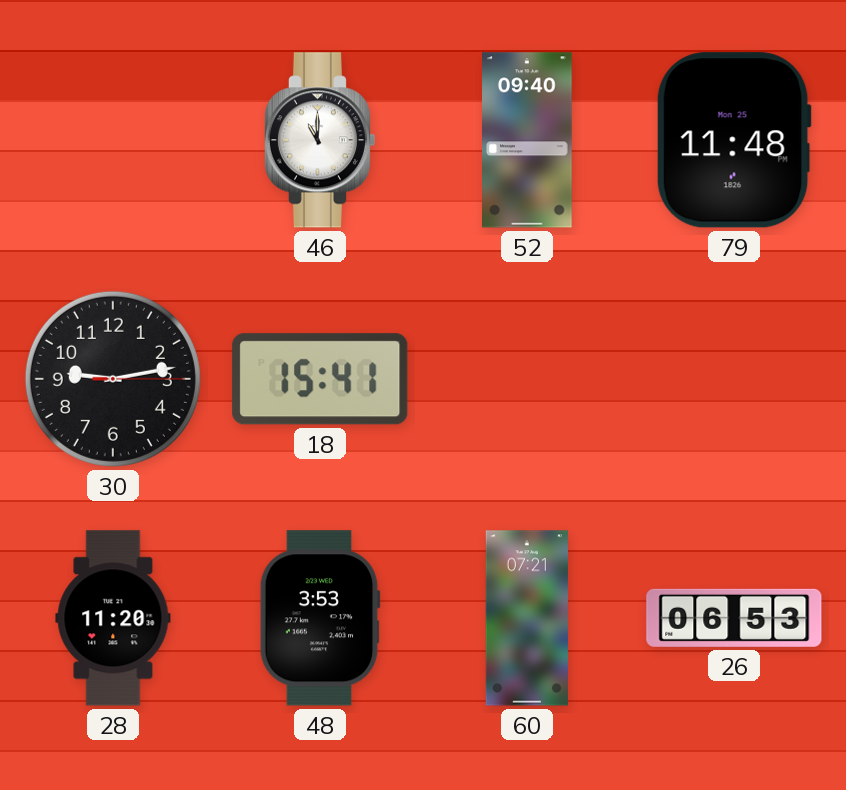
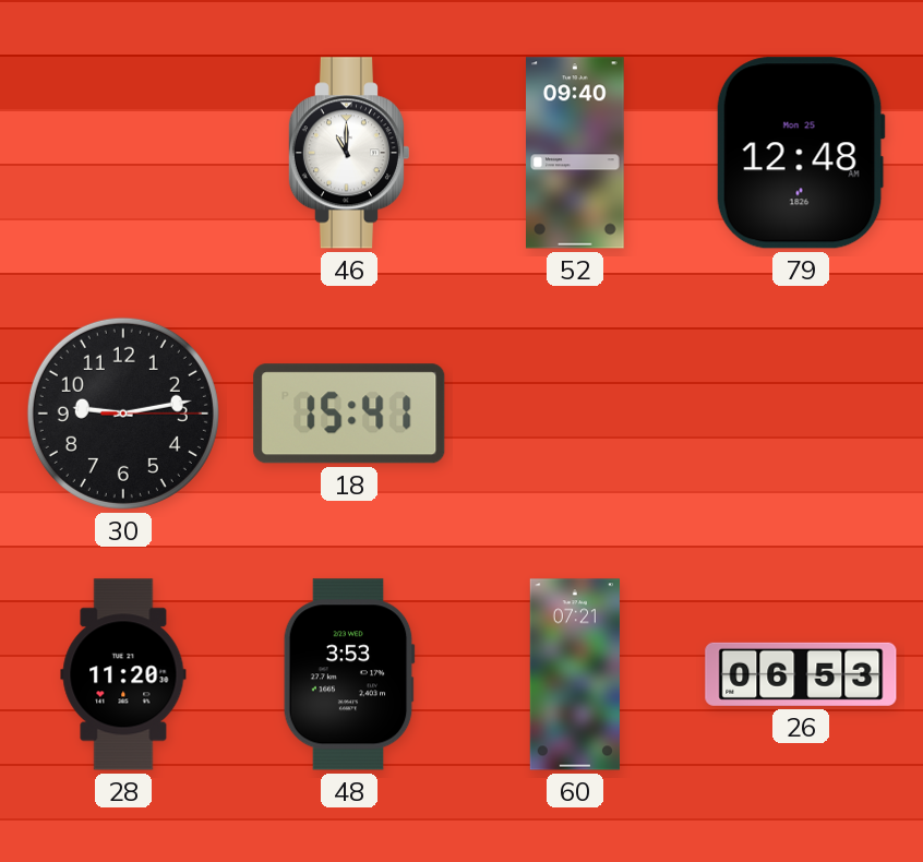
79: 11:48 -> 12:48
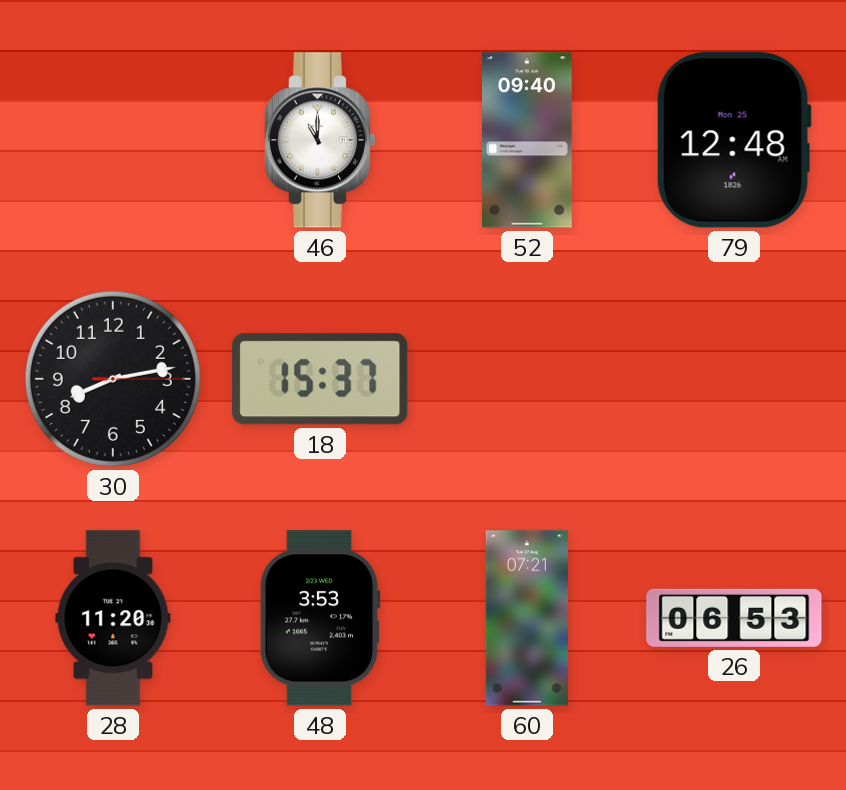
30: 9:13 -> 8:13
18: 15:41 -> 15:37
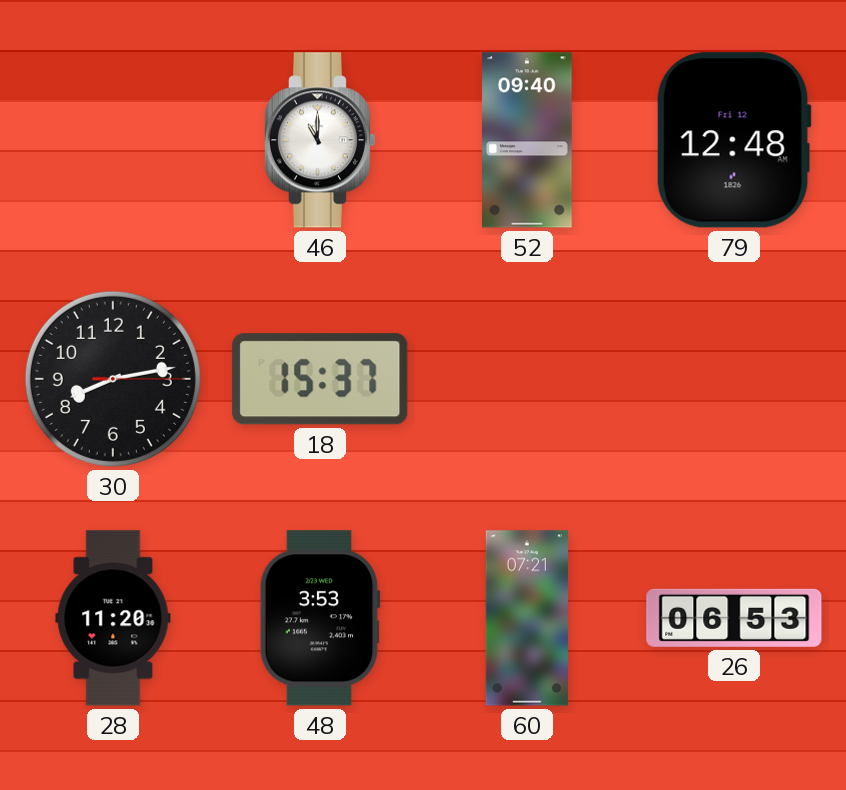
79 date: Mon 25 -> Fri 12
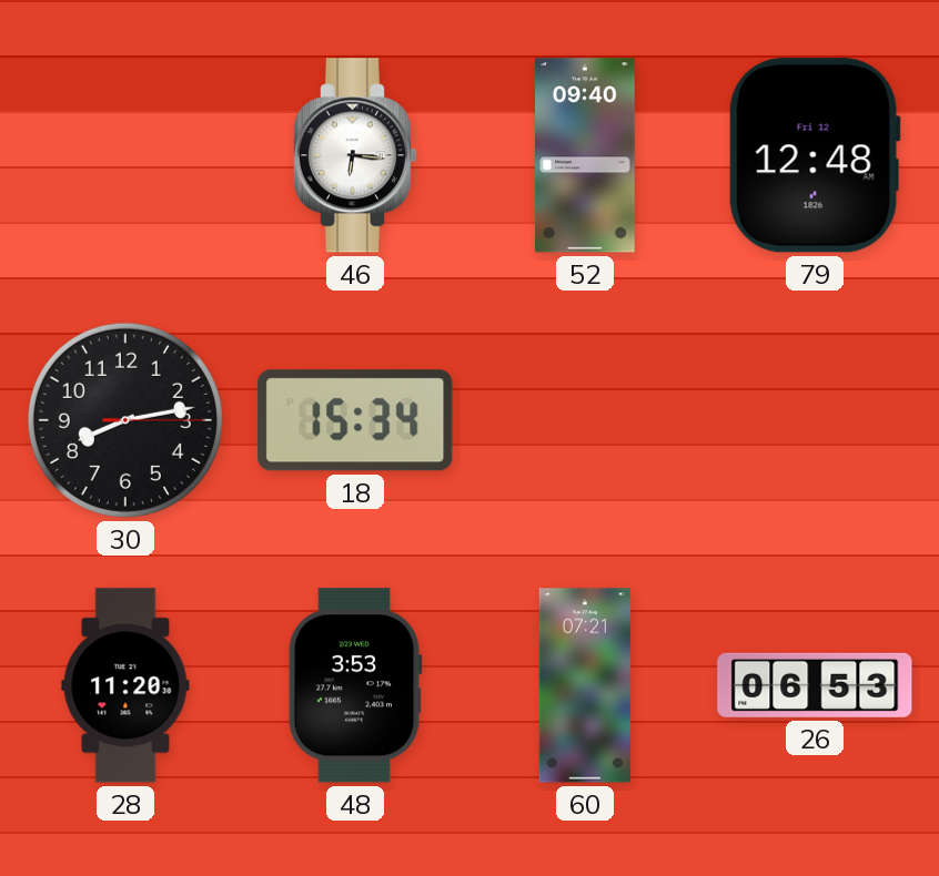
46: 11:00 -> 6:16
18: 15:37 -> 15:34
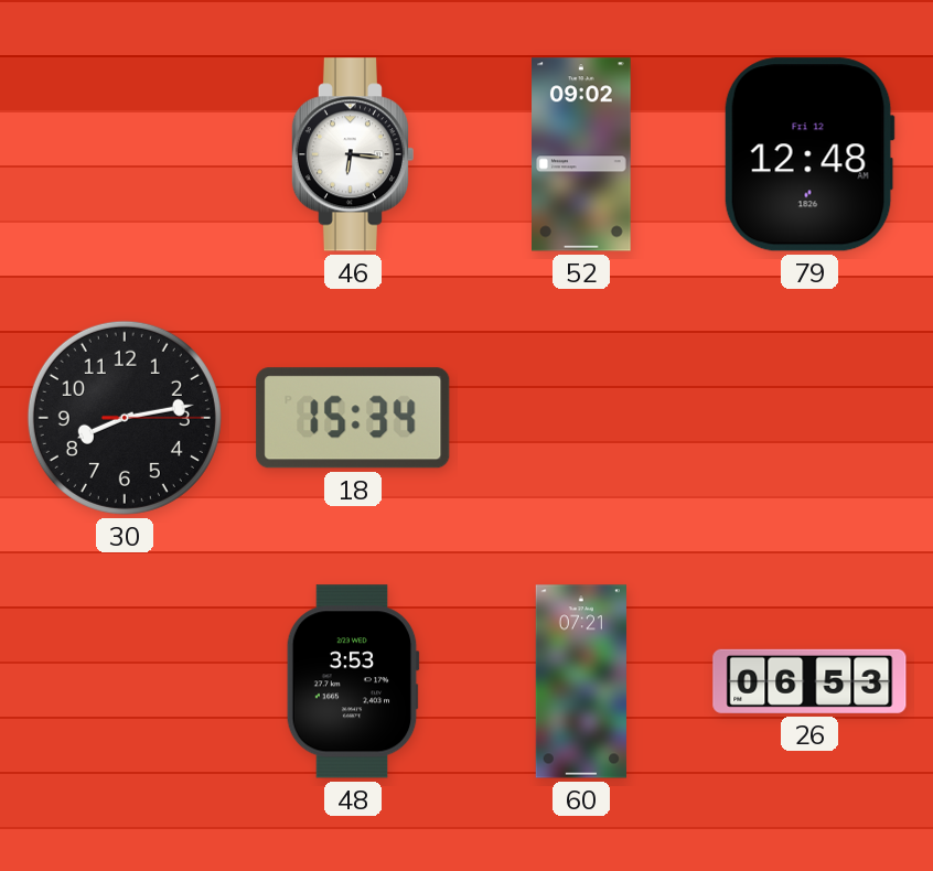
52: 09:40 -> 09:02
28: 11:20 -> none
